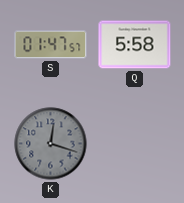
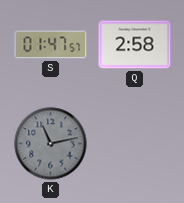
Q: 5:58 -> 2:58
K: 12:18 -> 11:13
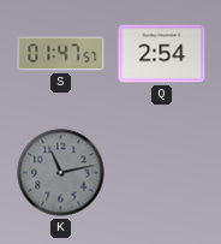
Q: 2:58 -> 2:54
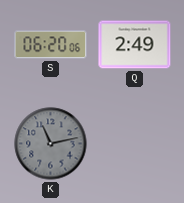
S: 01:47 -> 06:20
Q: 2:54 -> 2:49
